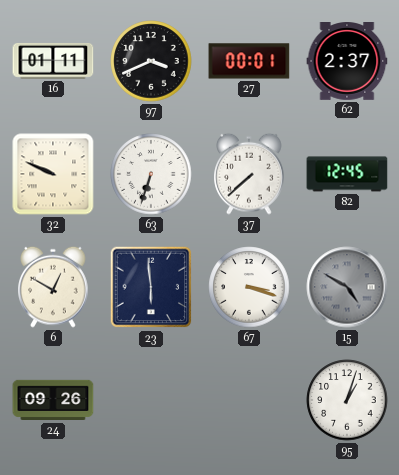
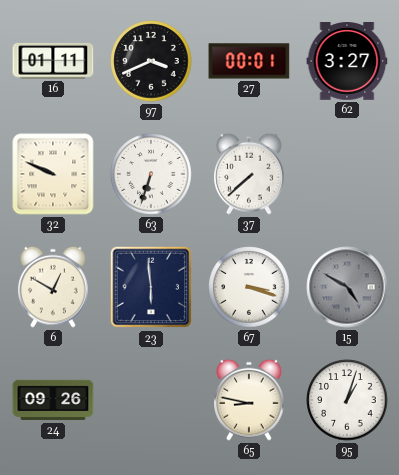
62: 2:37 -> 3:27
82: 12:45 -> none
65: none -> 8:47
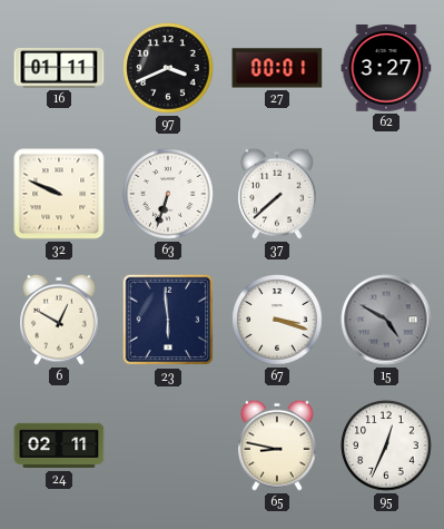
24: 09:26 -> 02:11
95: 1:03 -> 12:34
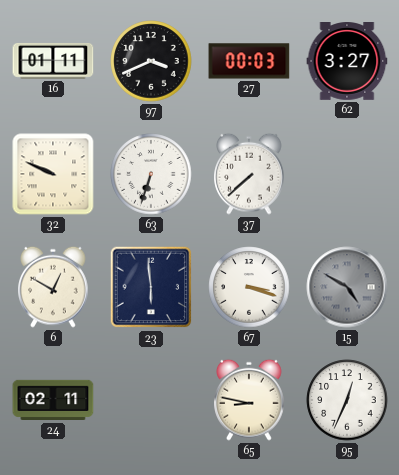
27: 00:01 -> 00:03
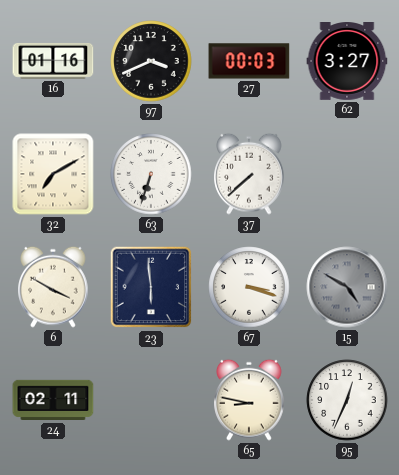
16: 01:11 -> 01:16
32: 9:49 -> 7:10
6: 12:50 -> 3:50
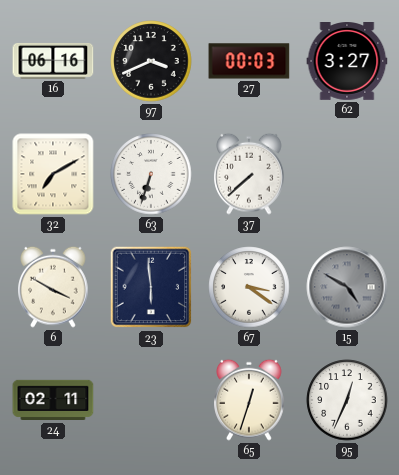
16: 01:16 -> 06:16
67: 3:18 -> 3:21
65: 8:47 -> 12:33
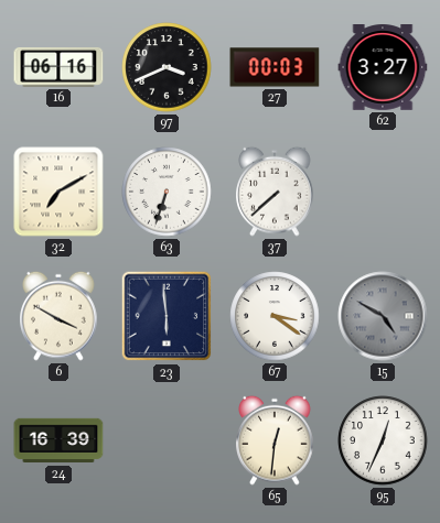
24: 02:11 -> 16:39
65: 12:33 -> 12:31
